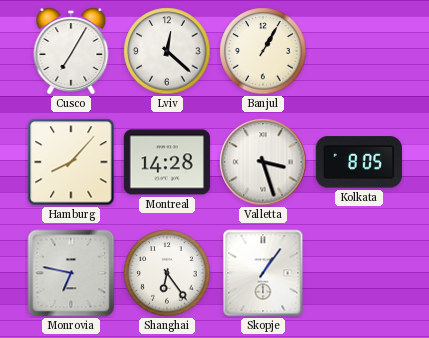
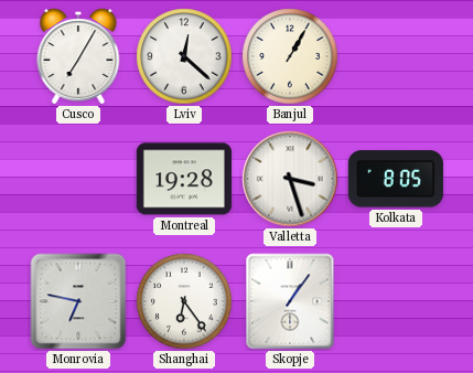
Hamburg: 8:07 -> none
Montreal: 14:28 -> 19:28
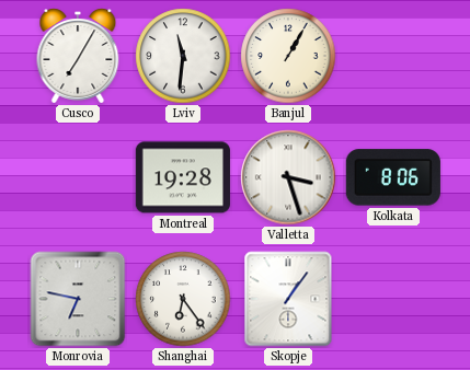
Lviv: 12:22 -> 11:31
Kolkata: 8:05 -> 8:06
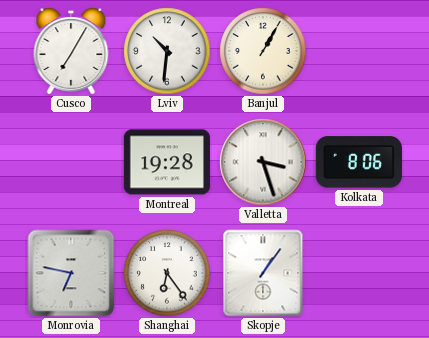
Lviv: 11:31 -> 10:31
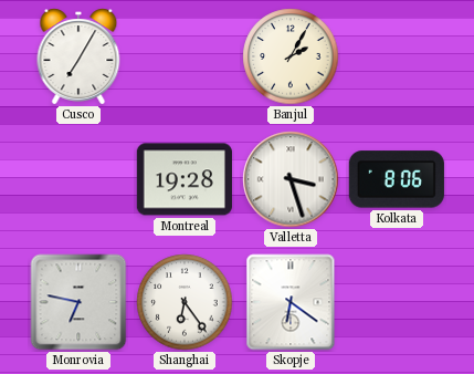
Lviv: 10:31 -> none
Banjul: 1:05 -> 2:05
Skopje: 1:06 -> 6:21
